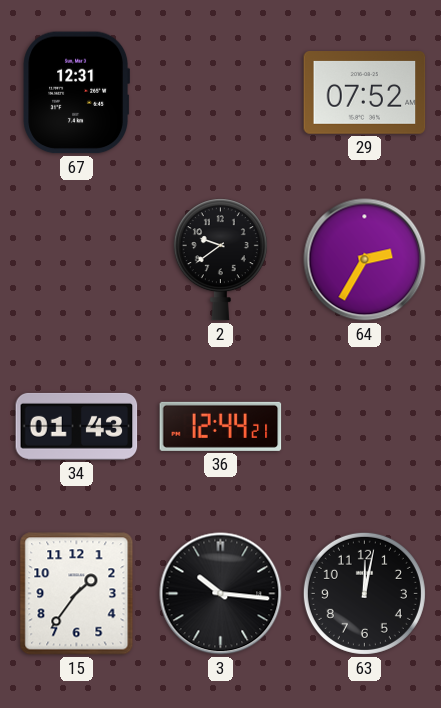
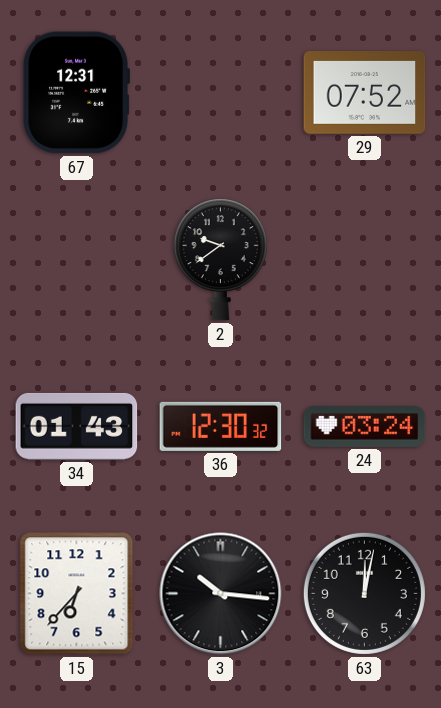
64: 2:35 -> none
36: 12:44 -> 12:30
24: none -> 03:24
15: 1:36 -> 6:37
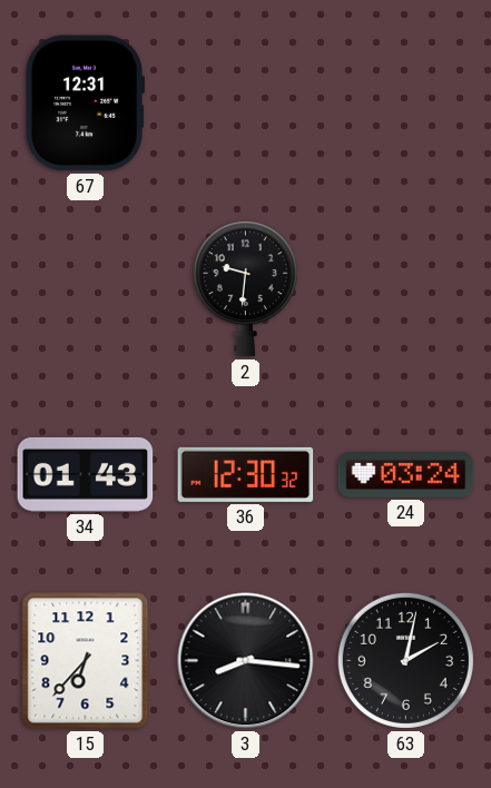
29: 07:52 -> none
2: 9:39 -> 9:31
3: 10:16 -> 8:16
63: 12:02 -> 2:02
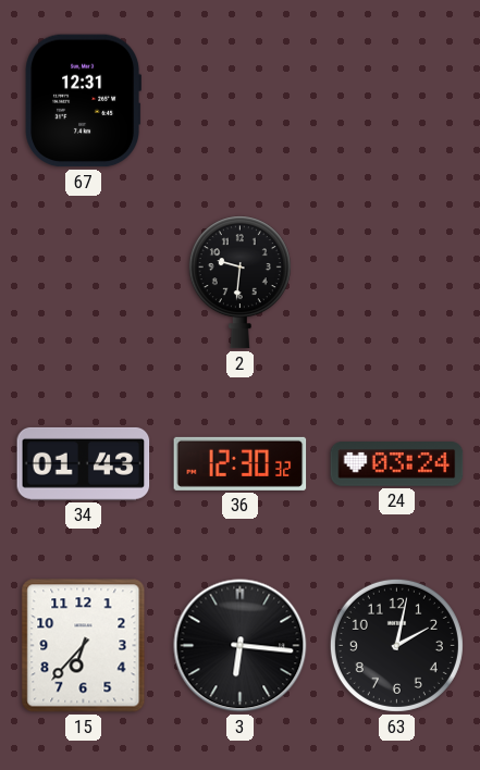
3: 8:16 -> 6:16
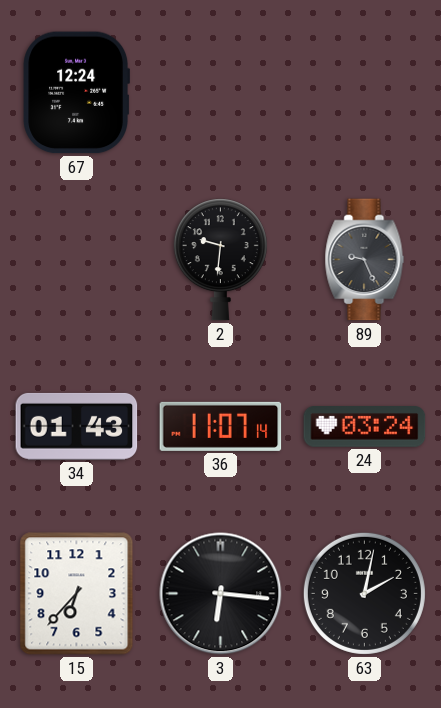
67: 12:31 -> 12:24
89: none -> 9:26
36: 12:30 -> 11:07
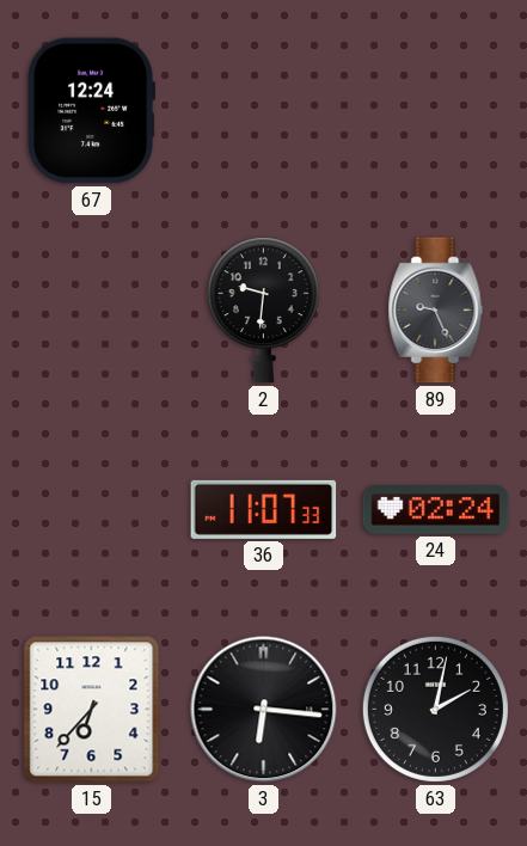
34: 01:43 -> none
36: 11:07:14 -> 11:07:33
24: 03:24 -> 02:24
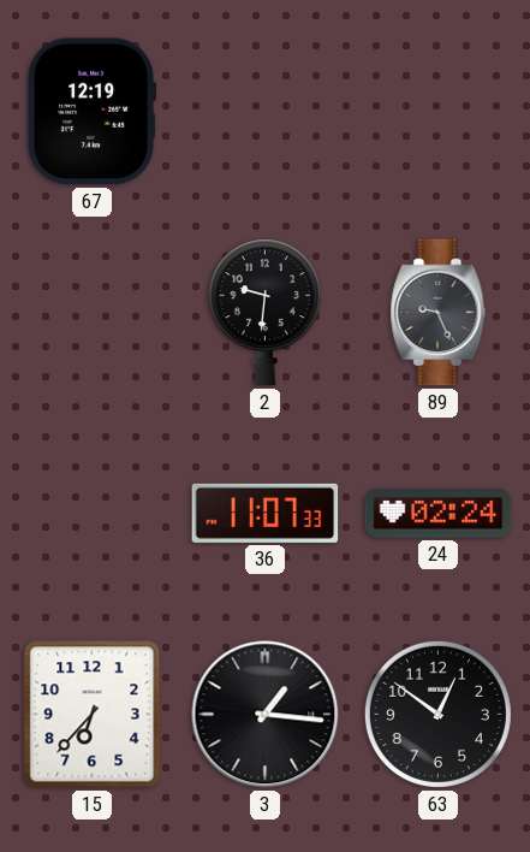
67: 12:24 -> 12:19
3: 6:16 -> 1:16
63: 2:02 -> 12:51
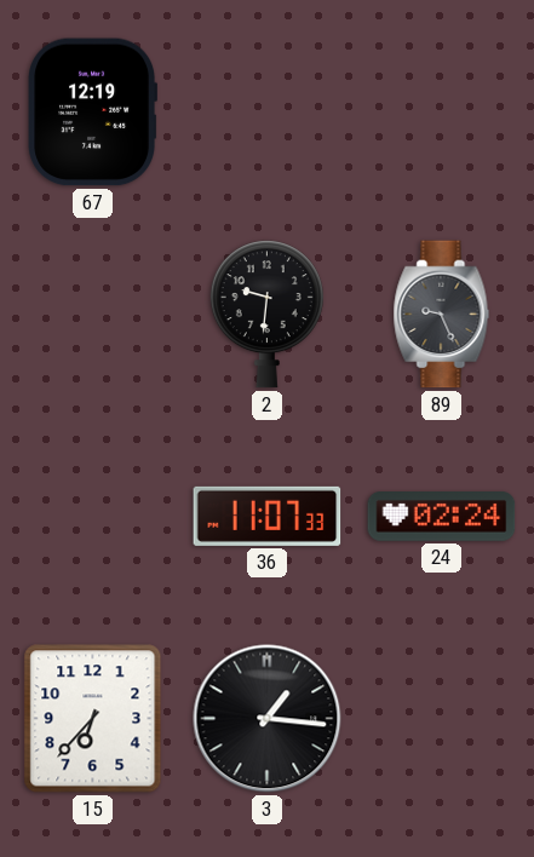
63: 12:51 -> none
